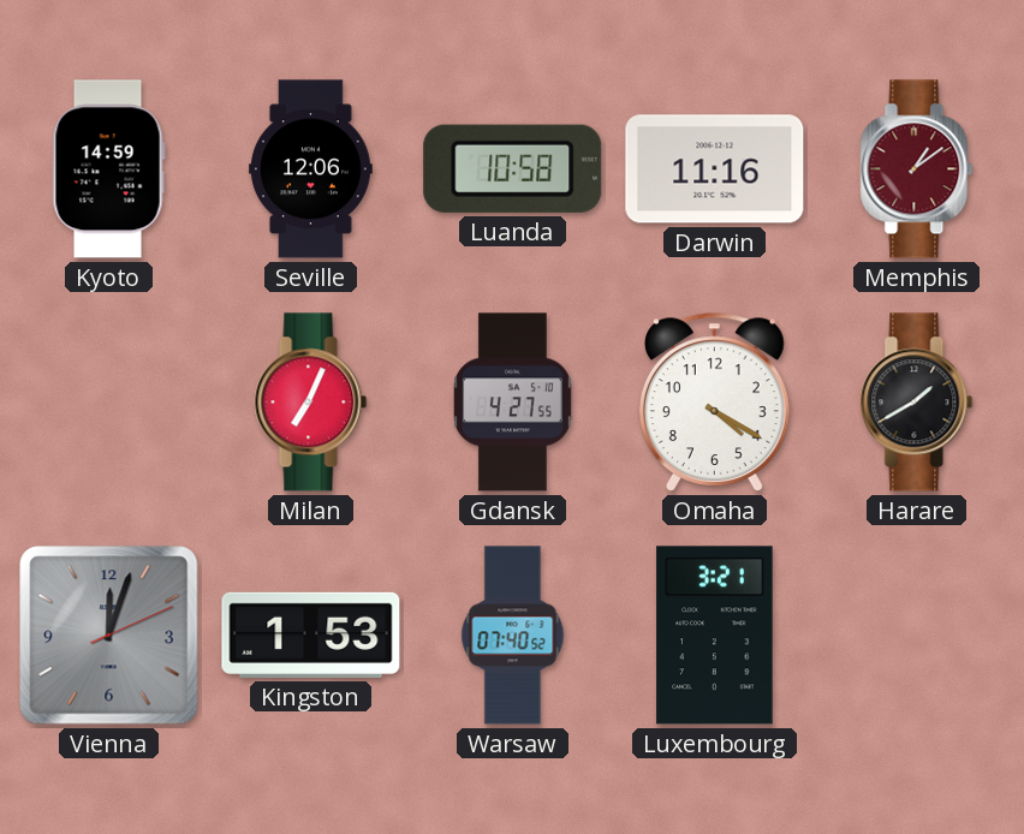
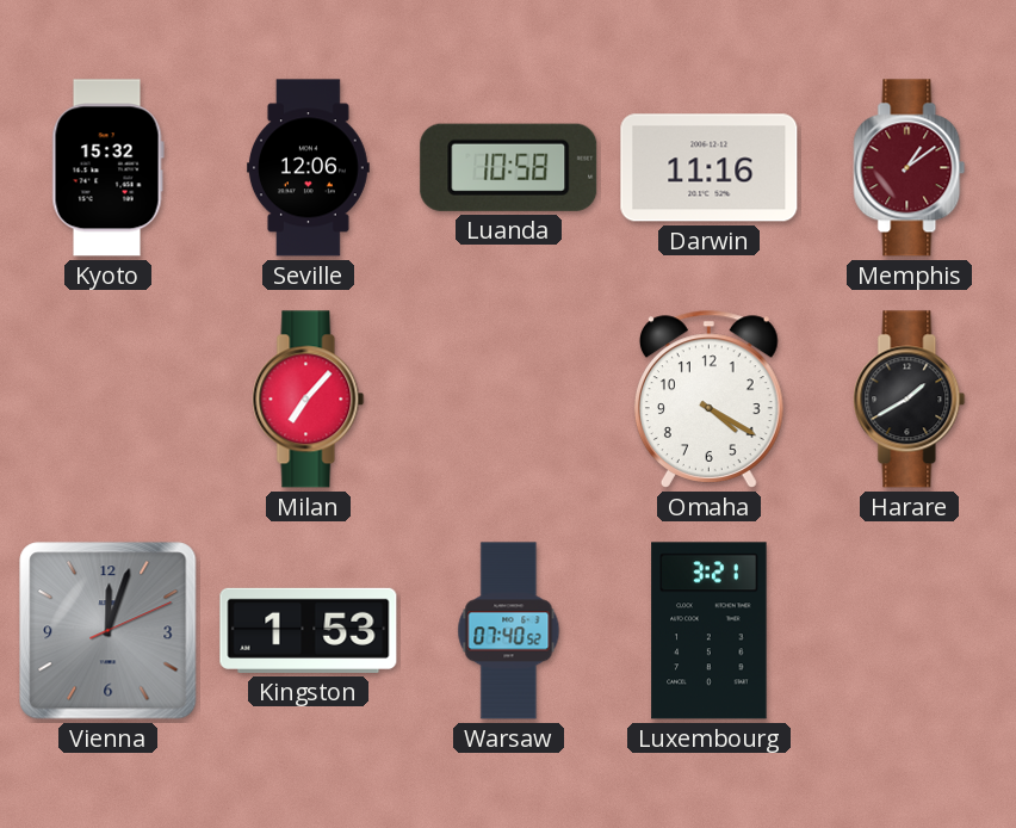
Kyoto: 14:59 -> 15:32
Milan: 7:04 -> 7:07
Gdansk: 4:27 -> none
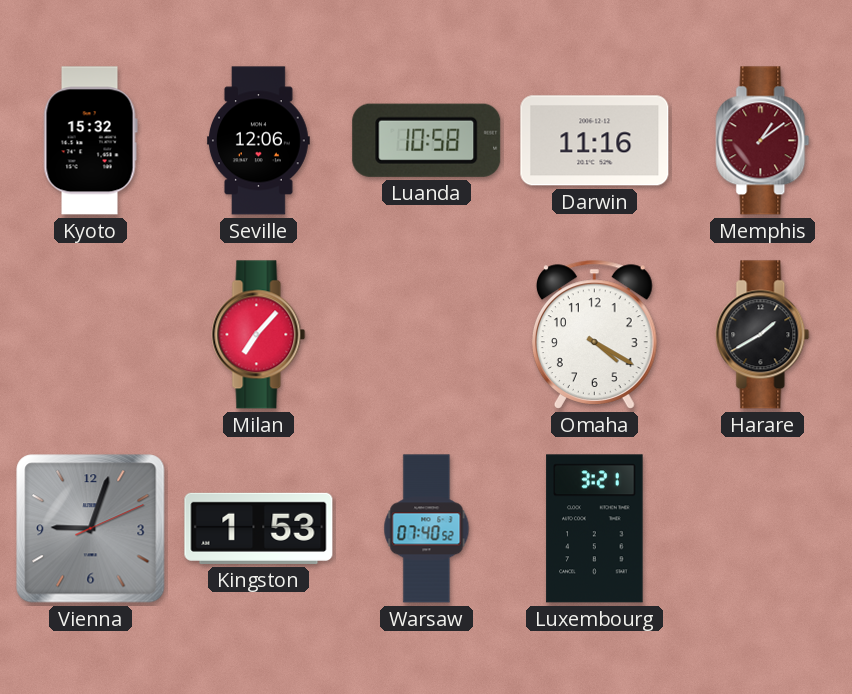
Vienna: 12:03 -> 9:03
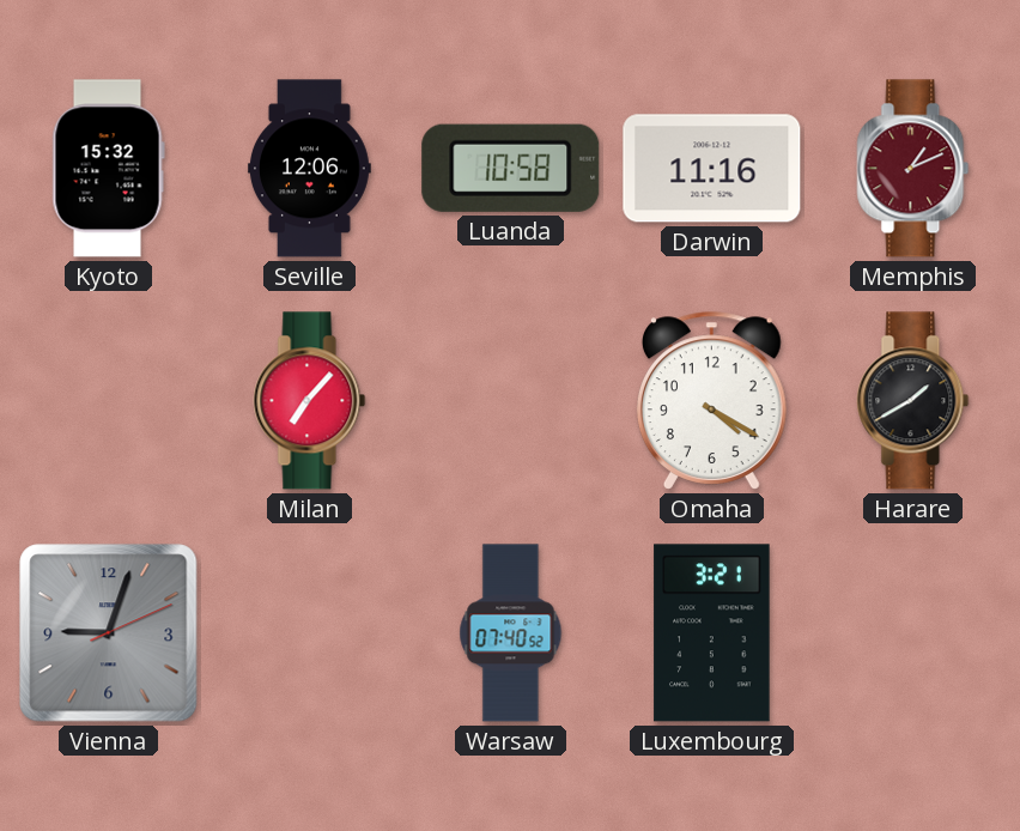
Memphis: 1:09 -> 1:11
Kingston: 1:53 -> none
